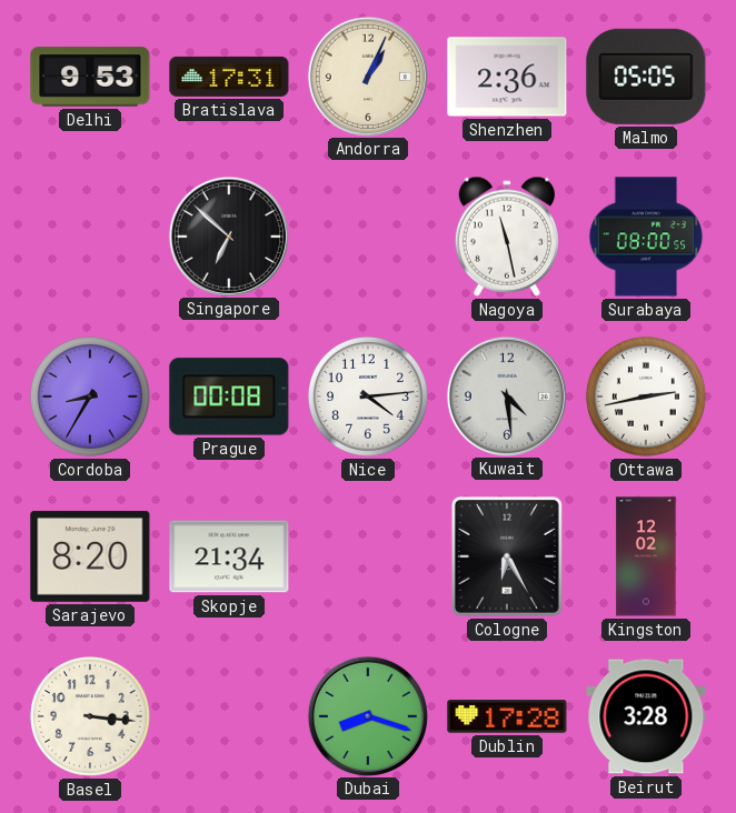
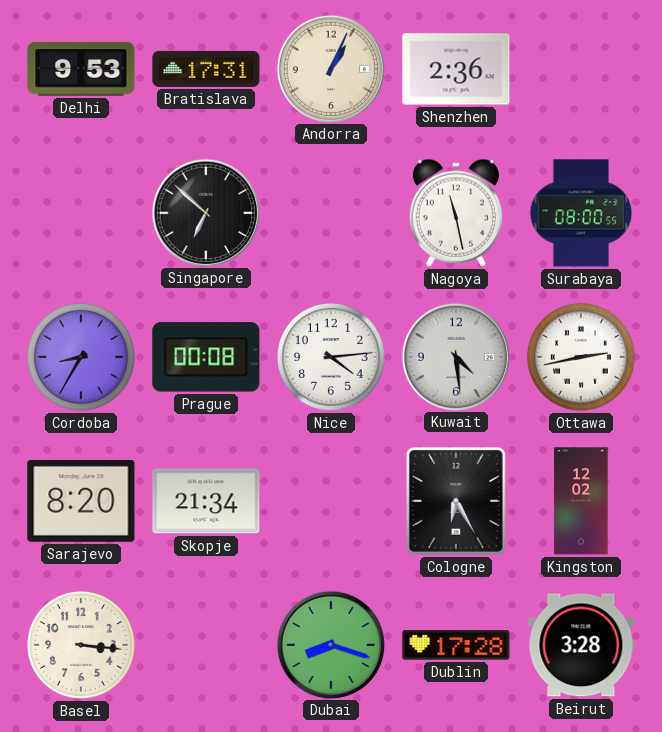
Malmo: 05:05 -> none
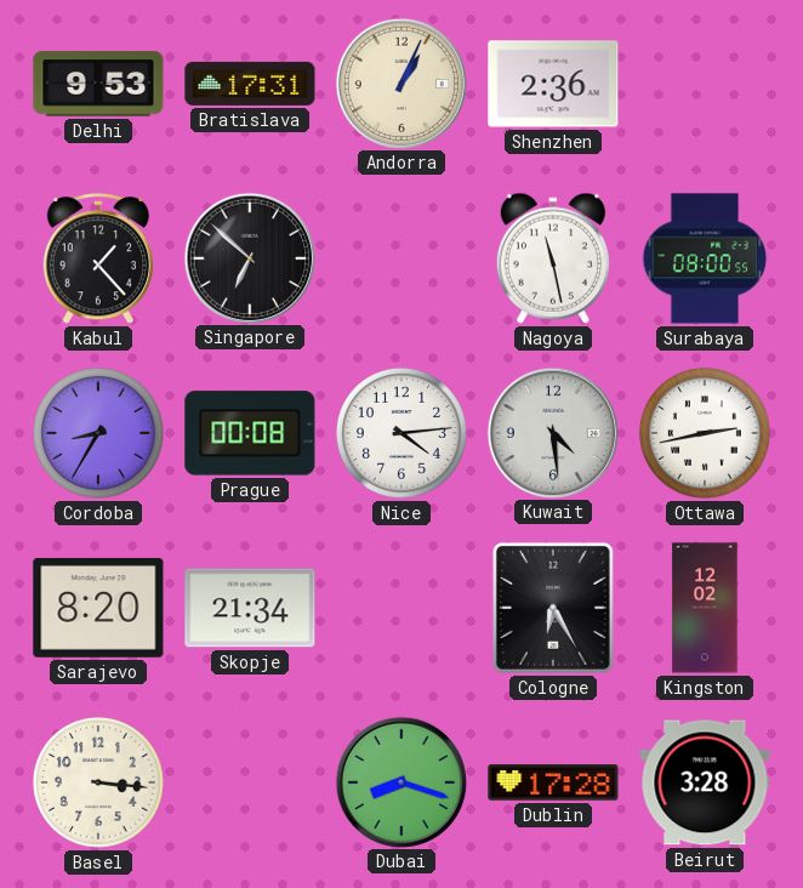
Kabul: none -> 1:23
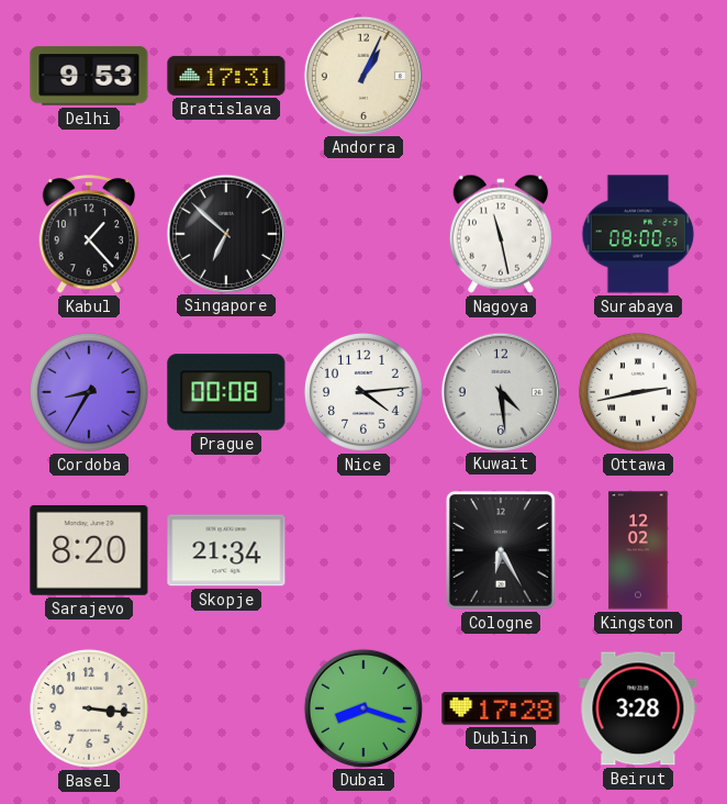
Shenzhen: 2:36 -> none
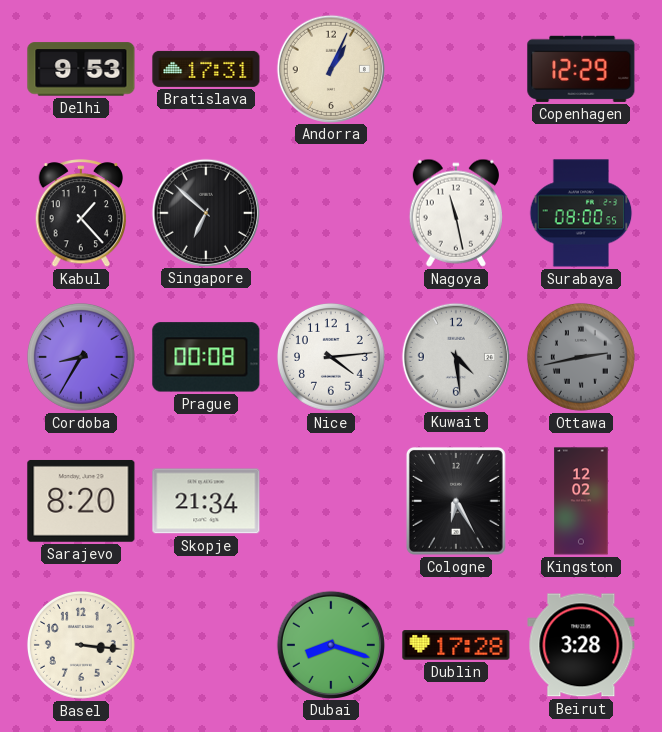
Copenhagen: none -> 12:29
Ottawa dial: white -> grey
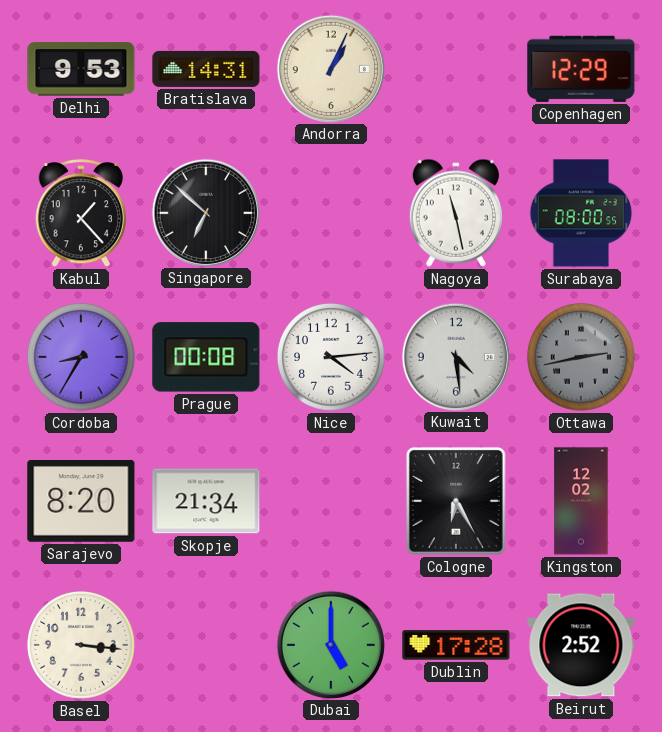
Bratislava: 17:31 -> 14:31
Dubai: 8:18 -> 5:00
Beirut: 3:28 -> 2:52
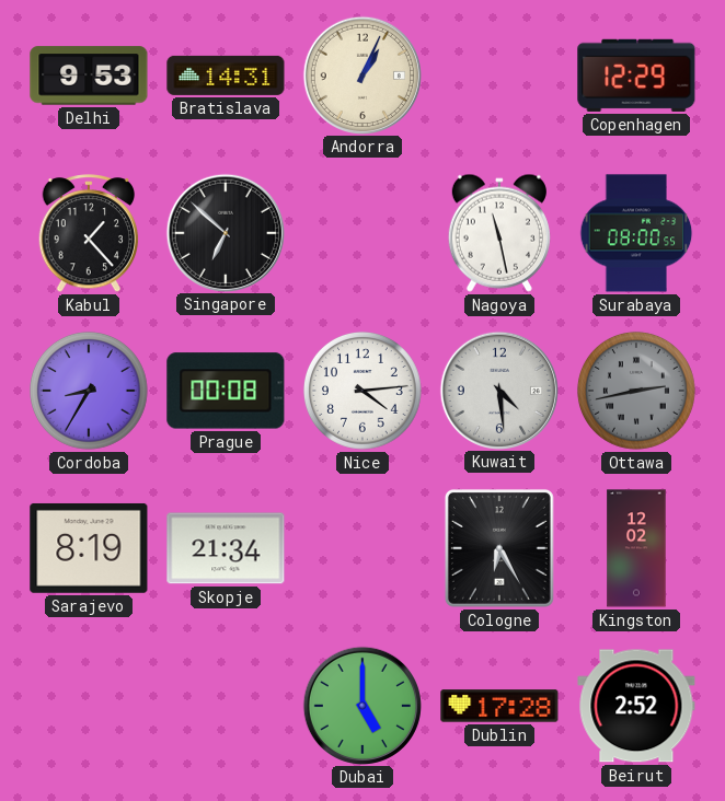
Sarajevo: 8:20 -> 8:19
Basel: 3:16 -> none
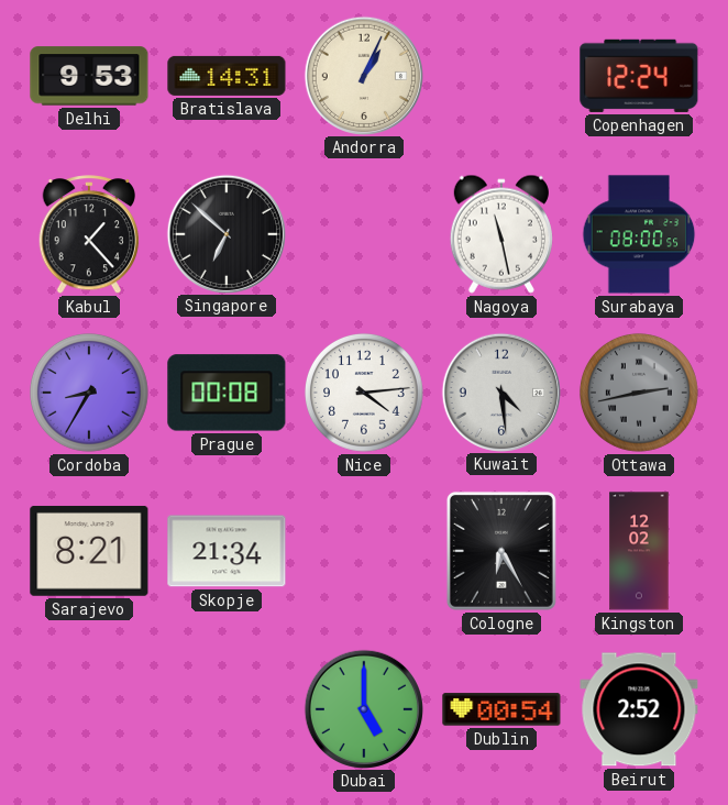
Copenhagen: 12:29 -> 12:24
Sarajevo: 8:19 -> 8:21
Dublin: 17:28 -> 00:54
